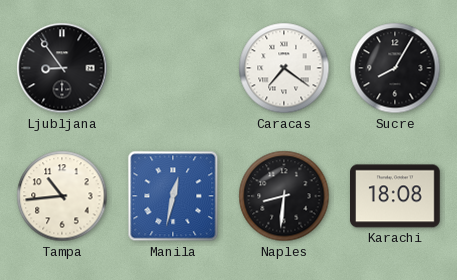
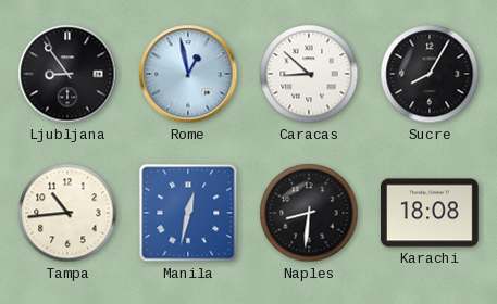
Rome: none -> 12:58
Caracas: 7:21 -> 8:52
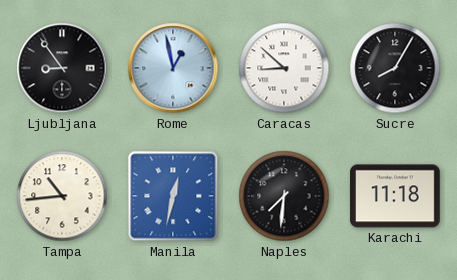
Naples: 8:31 -> 7:31
Karachi: 18:08 -> 11:18
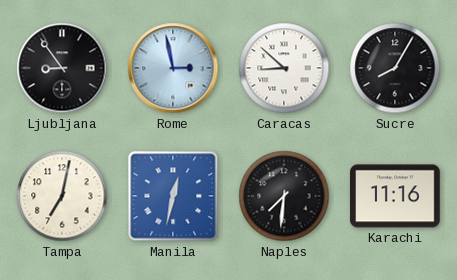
Rome: 12:58 -> 2:58
Tampa: 10:44 -> 7:02
Karachi: 11:18 -> 11:16
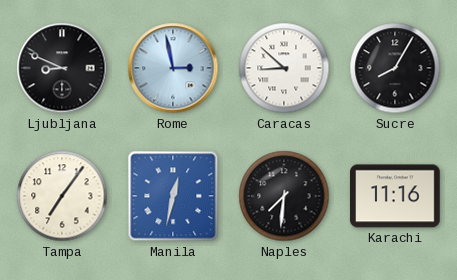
Ljubljana: 8:54 -> 8:49
Tampa: 7:02 -> 7:06
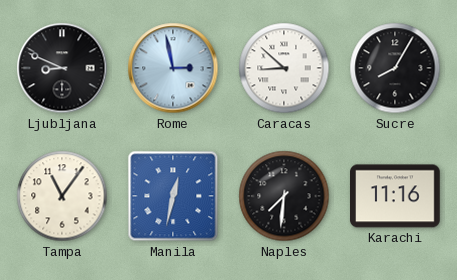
Tampa: 7:06 -> 11:06
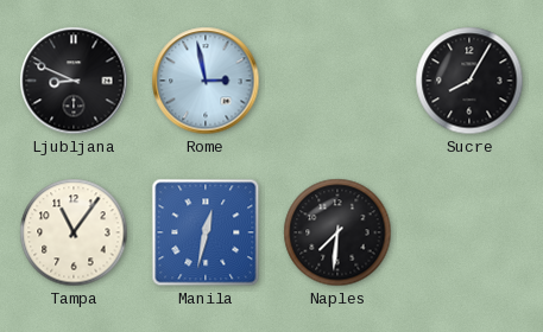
Caracas: 8:52 -> none
Karachi: 11:16 -> none
